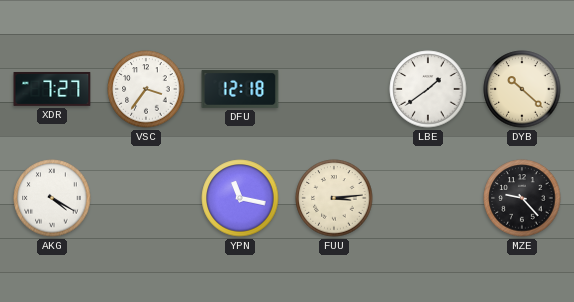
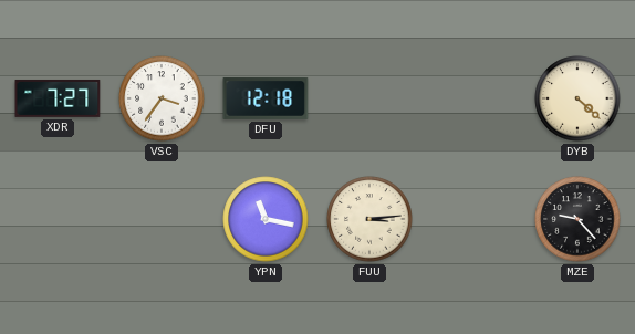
LBE: 1:39 -> none
DYB: 10:22 -> 4:22
AKG: 4:20 -> none
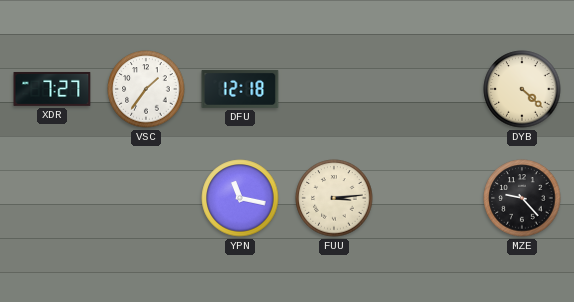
VSC: 3:36 -> 1:36
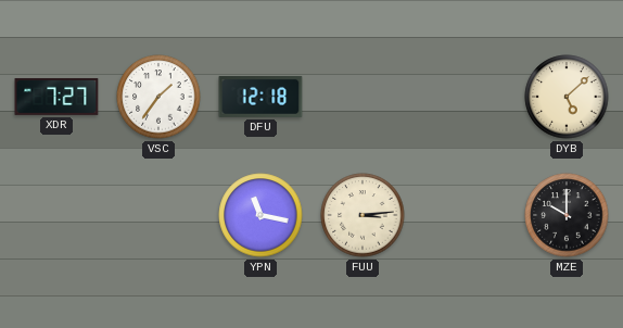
DYB: 4:22 -> 5:08
MZE: 9:23 -> 10:00
